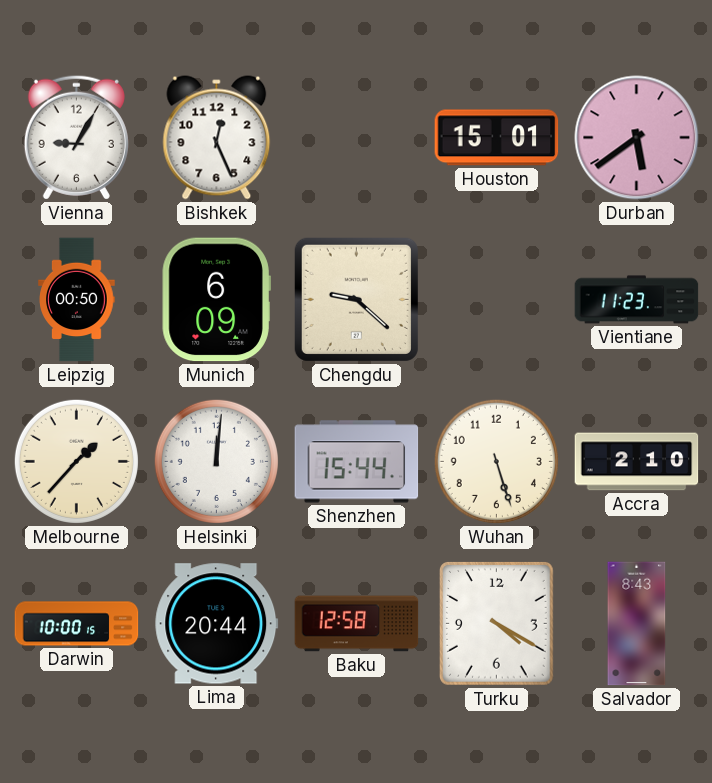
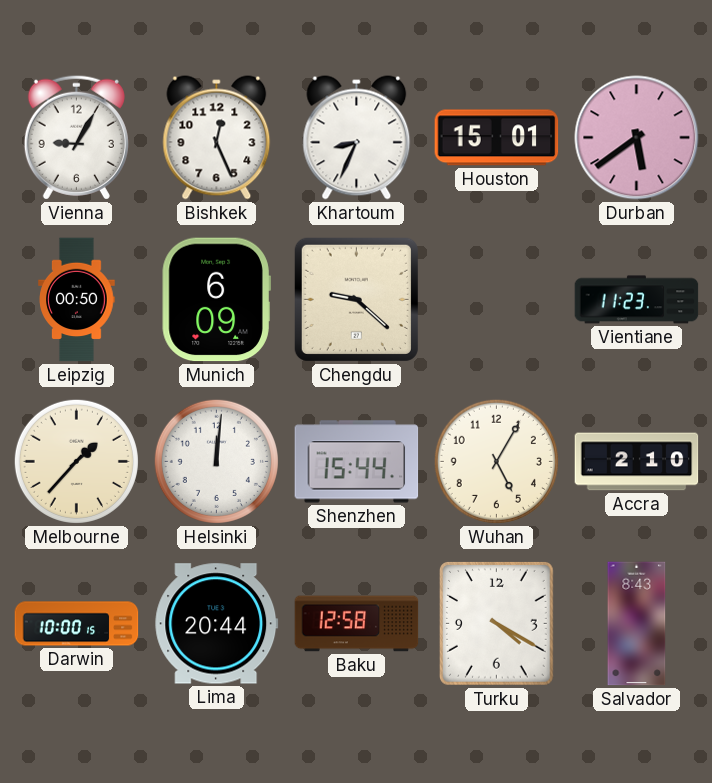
Khartoum: none -> 8:34
Wuhan: 5:27 -> 5:05
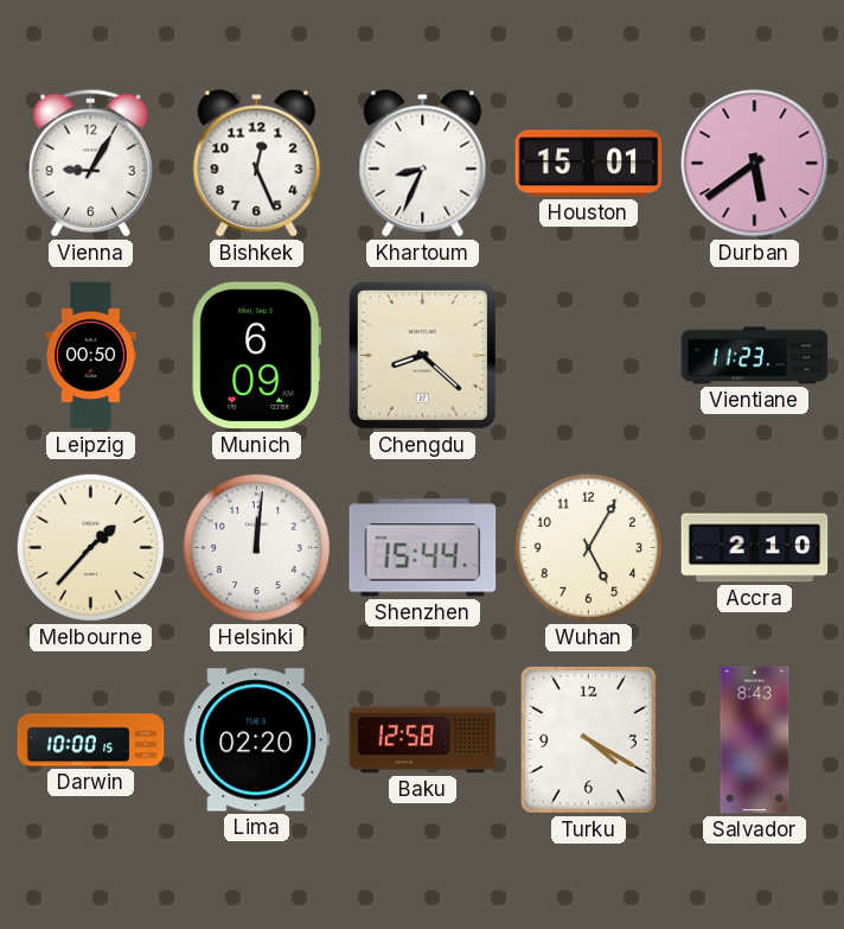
Chengdu: 9:22 -> 8:22
Lima: 20:44 -> 02:20
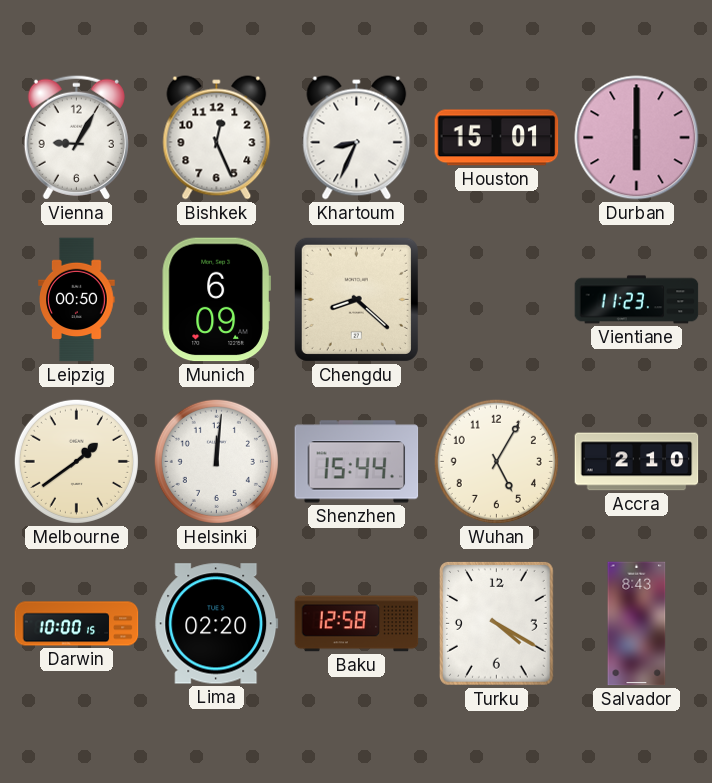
Durban: 5:39 -> 6:00
Melbourne: 1:37 -> 1:39
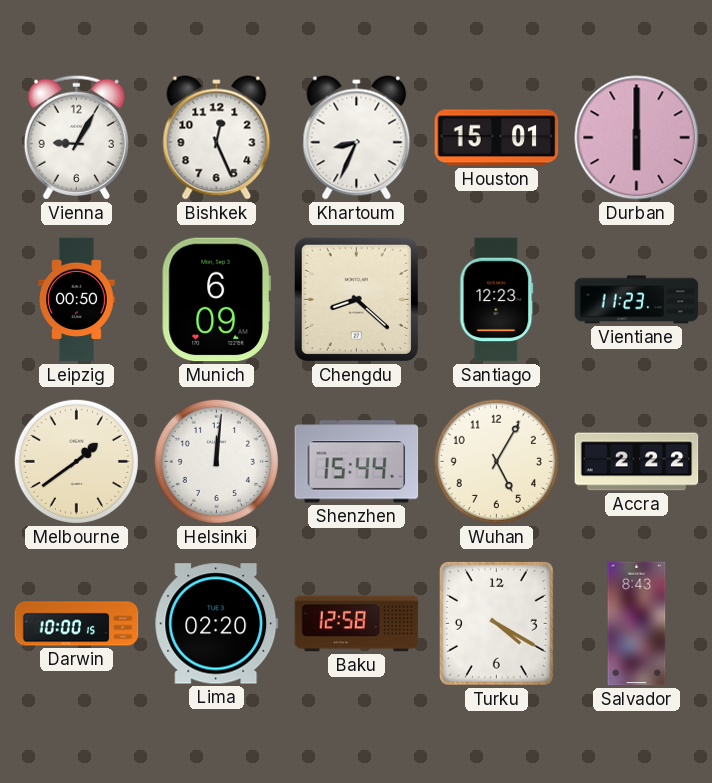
Santiago: none -> 12:23
Accra: 2:10 -> 2:22
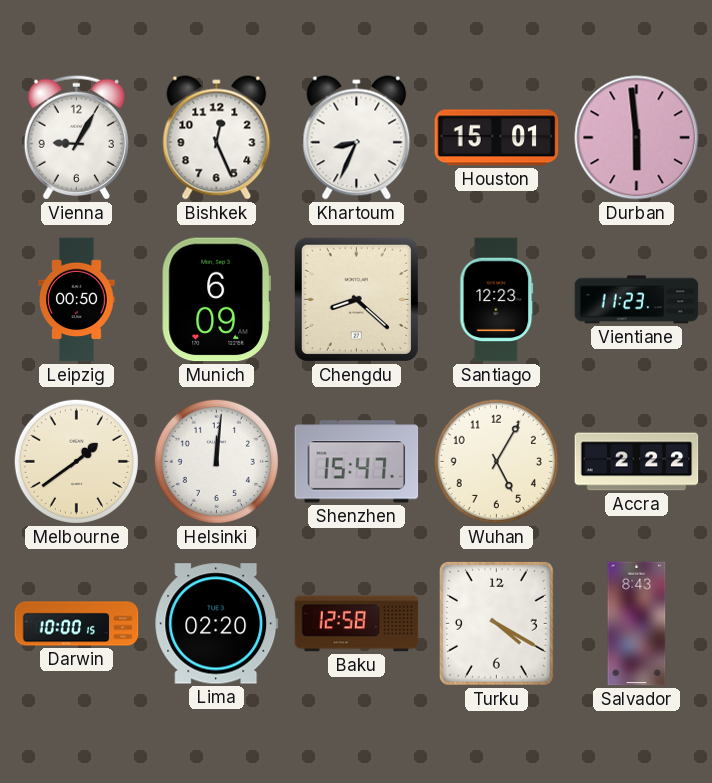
Durban: 6:00 -> 5:59
Shenzhen: 15:44 -> 15:47
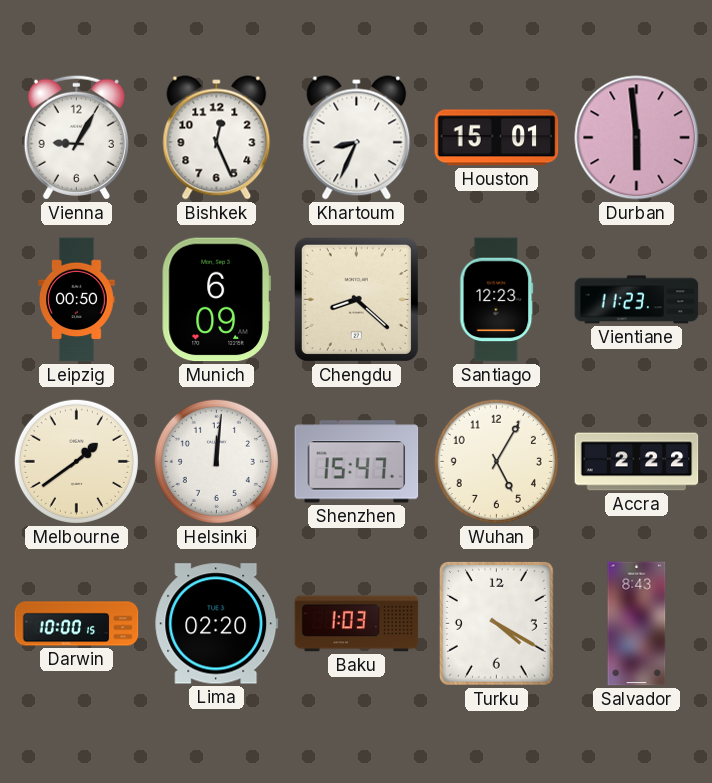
Baku: 12:58 -> 1:03
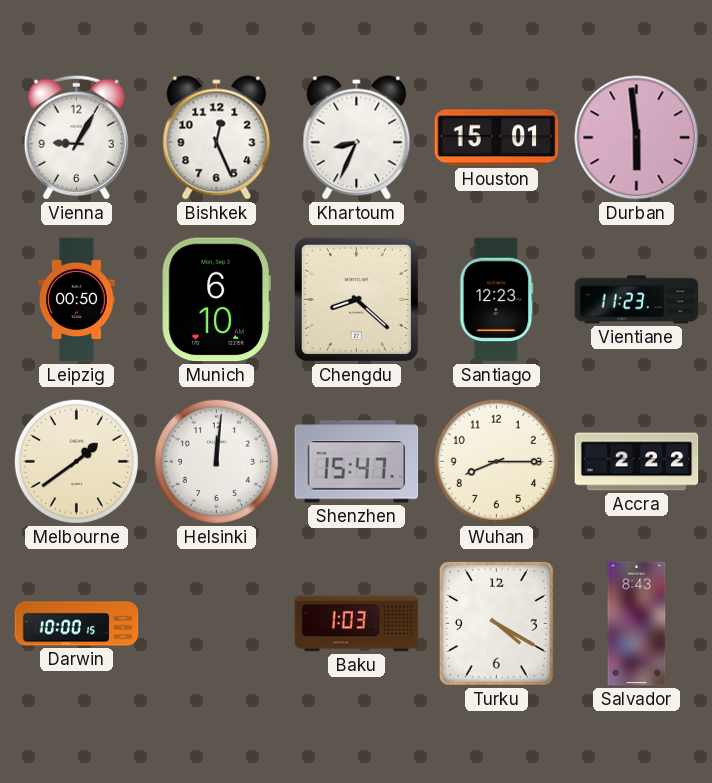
Munich: 6:09 -> 6:10
Wuhan: 5:05 -> 8:15
Lima: 02:20 -> none
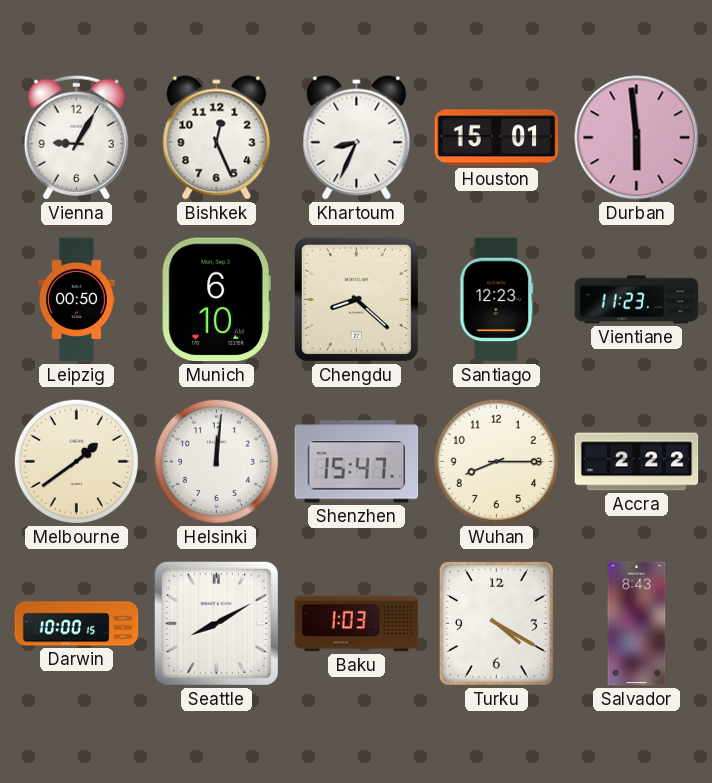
Seattle: none -> 8:10
